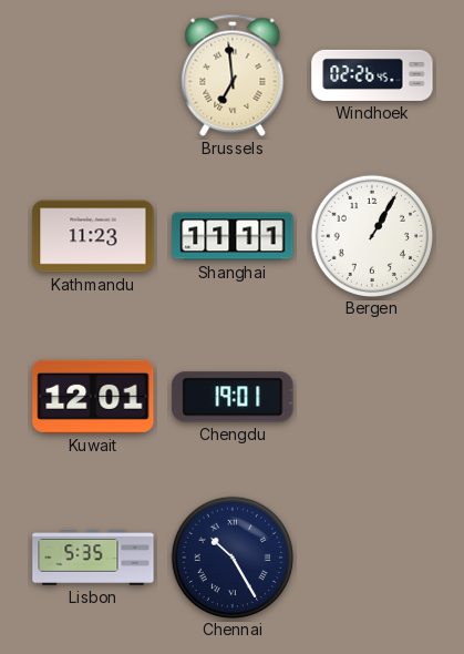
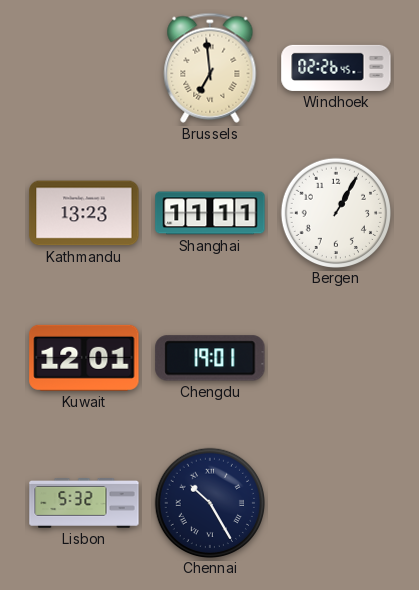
Kathmandu: 11:23 -> 13:23
Lisbon: 5:35 -> 5:32
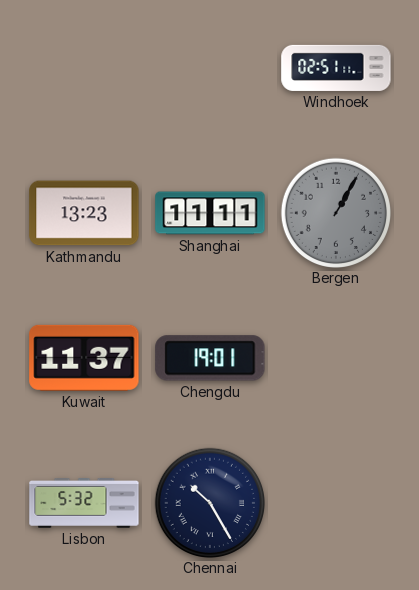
Brussels: 6:59 -> none
Windhoek: 02:26 -> 02:51
Bergen dial: white -> grey
Kuwait: 12:01 -> 11:37
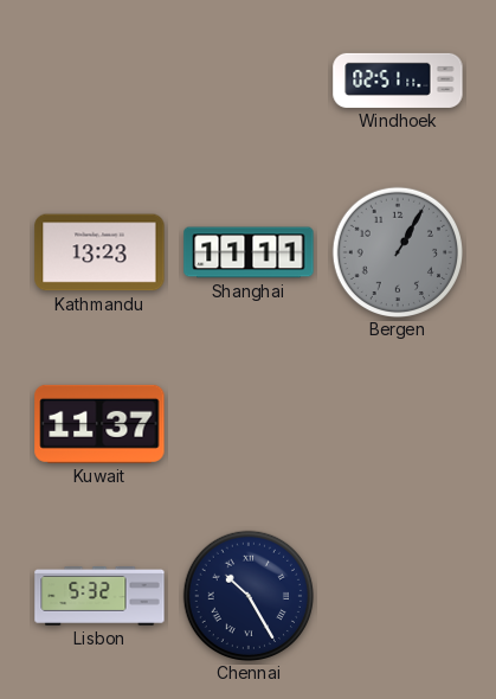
Chengdu: 19:01 -> none
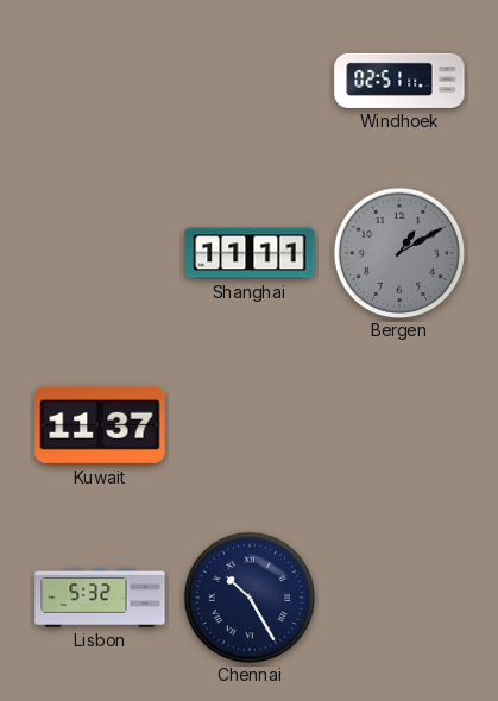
Kathmandu: 13:23 -> none
Bergen: 1:05 -> 1:10
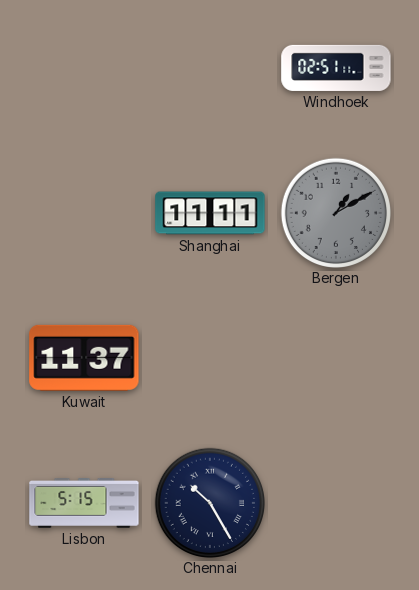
Lisbon: 5:32 -> 5:15
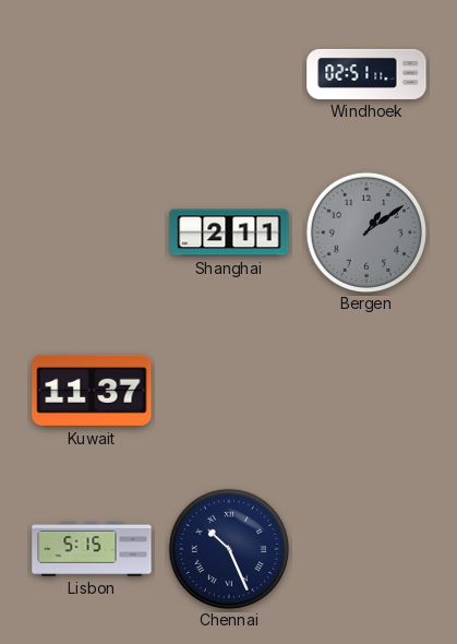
Shanghai: 11:11 -> 2:11
Bergen: 1:10 -> 1:09
Chennai: 10:25 -> 10:26
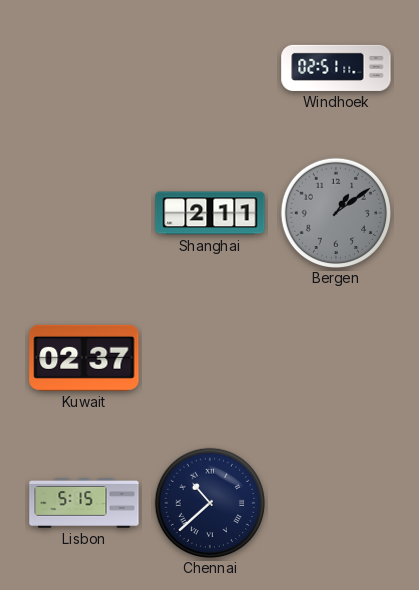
Kuwait: 11:37 -> 02:37
Chennai: 10:26 -> 10:38
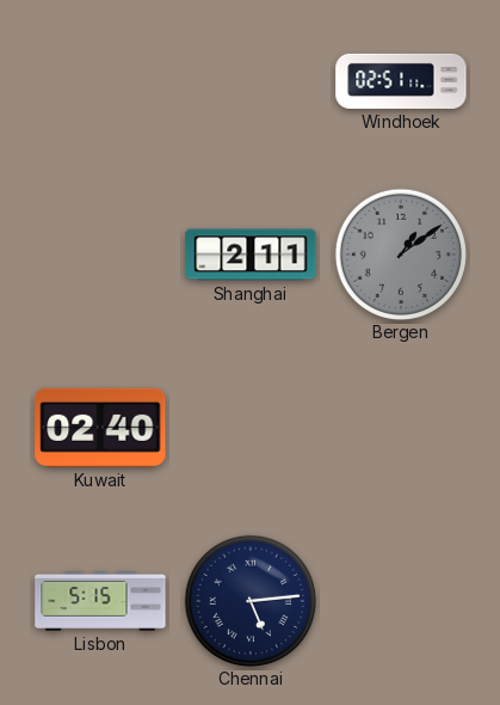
Kuwait: 02:37 -> 02:40
Chennai: 10:38 -> 5:14
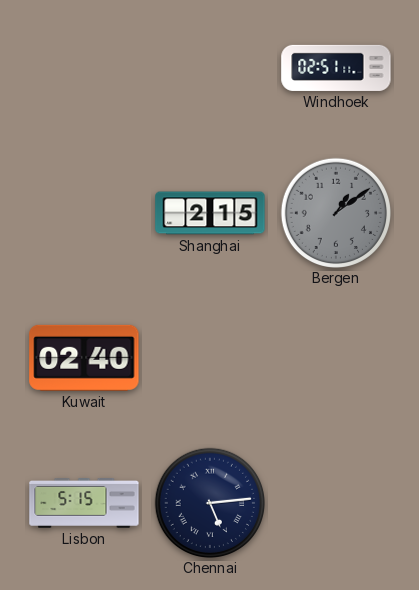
Shanghai: 2:11 -> 2:15
